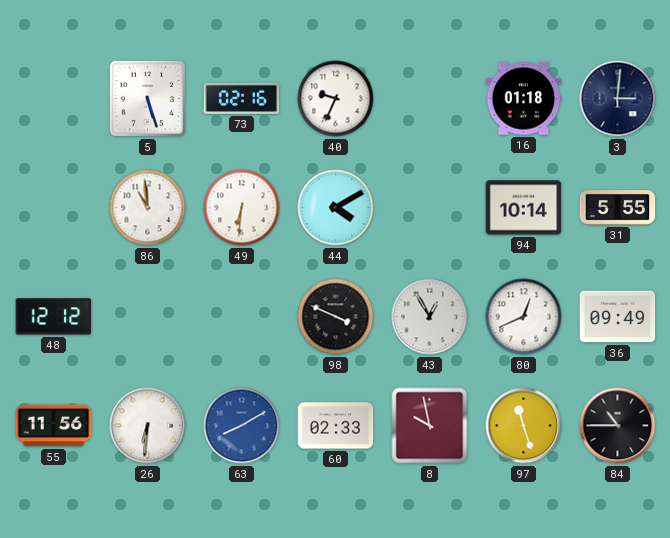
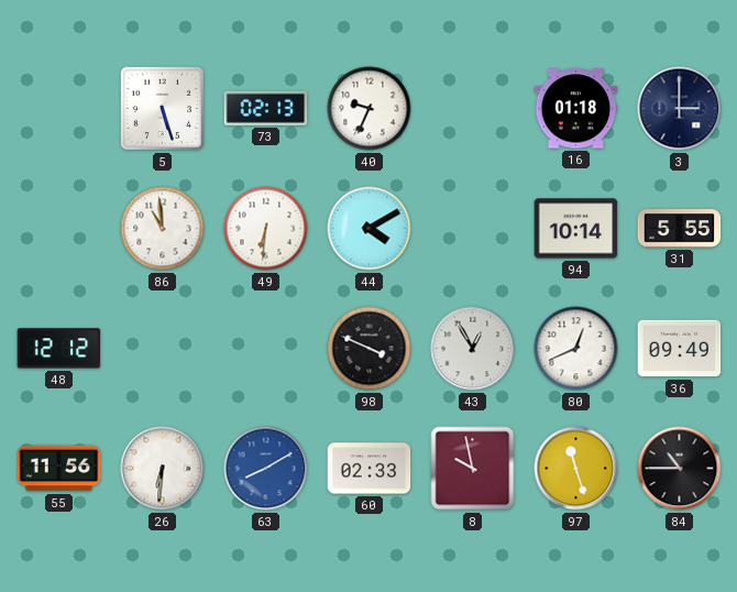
73: 02:16 -> 02:13
3: 3:01 -> 3:00
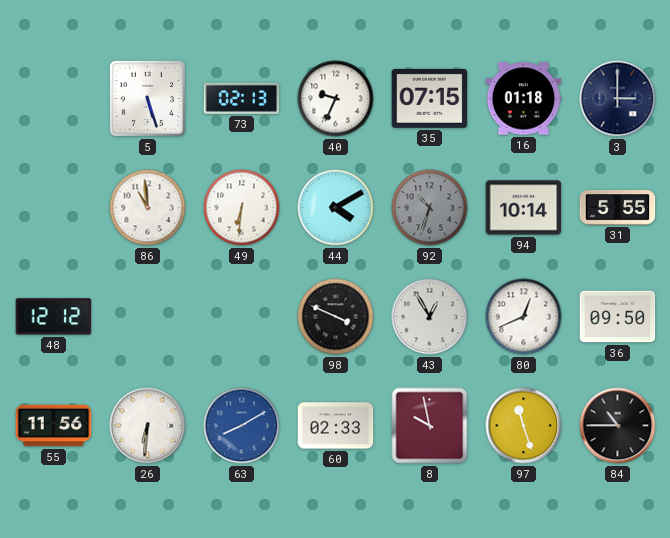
35: none -> 07:15
92: none -> 10:33
36: 09:49 -> 09:50
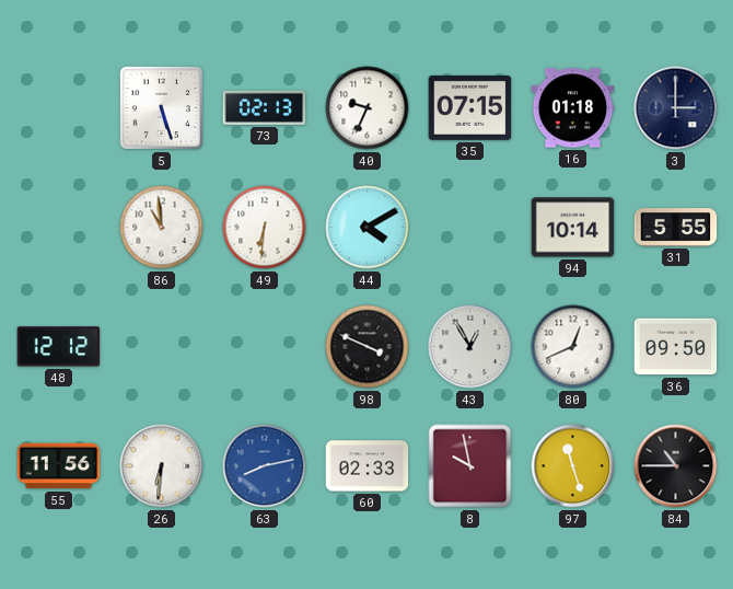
92: 10:33 -> none
63: 8:10 -> 8:13
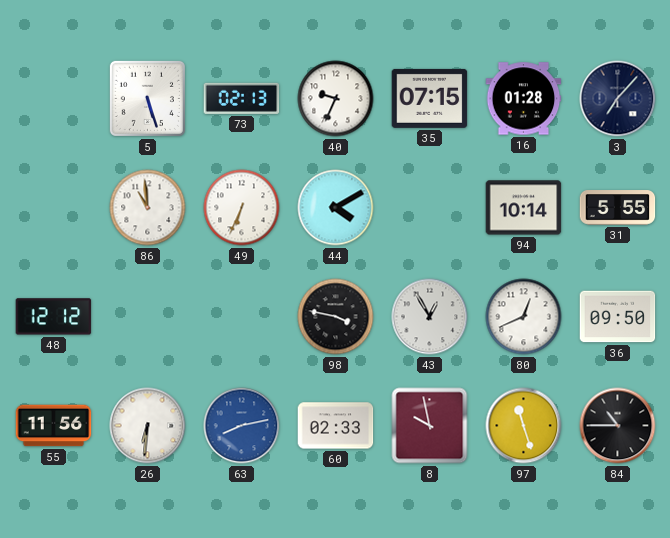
16: 01:18 -> 01:28
3: 3:00 -> 7:07
49: 6:31 -> 6:34
98: 3:49 -> 3:47
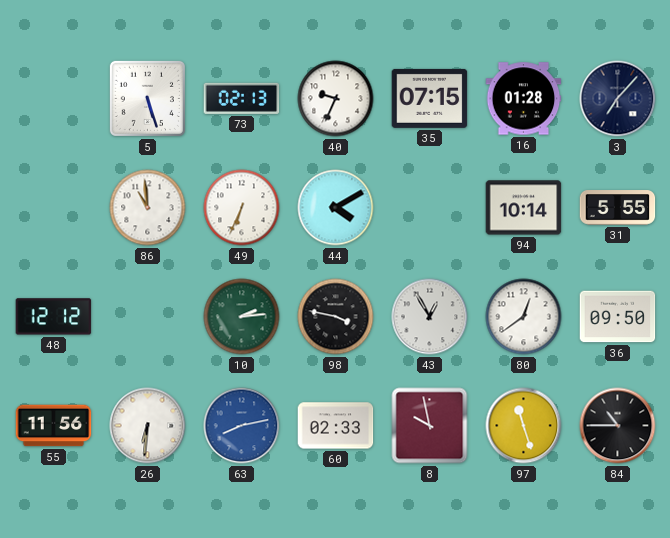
10: none -> 2:14
80: 12:41 -> 12:39
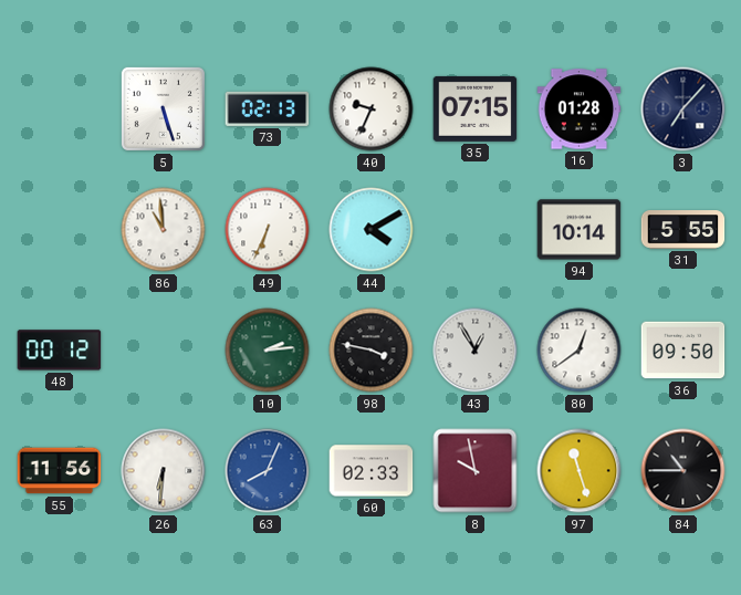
48: 12:12 -> 00:12
63: 8:13 -> 8:04
